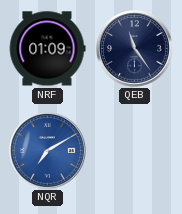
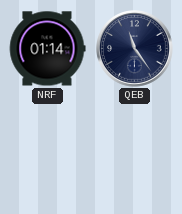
NRF: 01:09 -> 01:14
NQR: 7:10 -> none
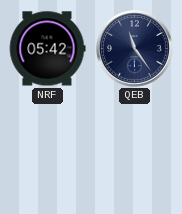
NRF: 01:14 -> 05:42
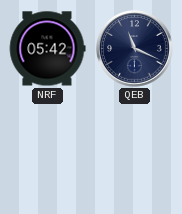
QEB: 11:24 -> 11:19
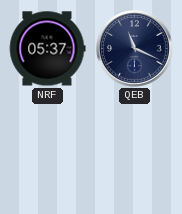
NRF: 05:42 -> 05:37
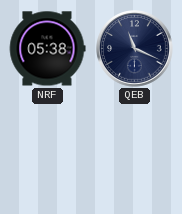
NRF: 05:37 -> 05:38
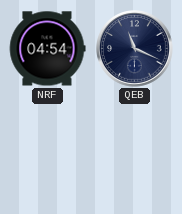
NRF: 05:38 -> 04:54
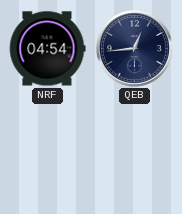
QEB: 11:19 -> 12:44
